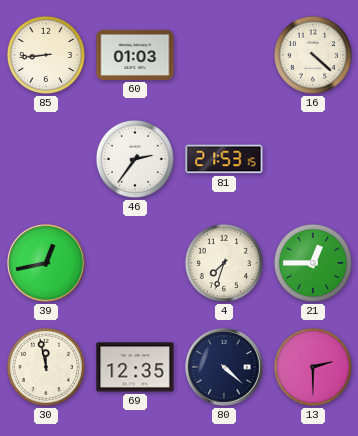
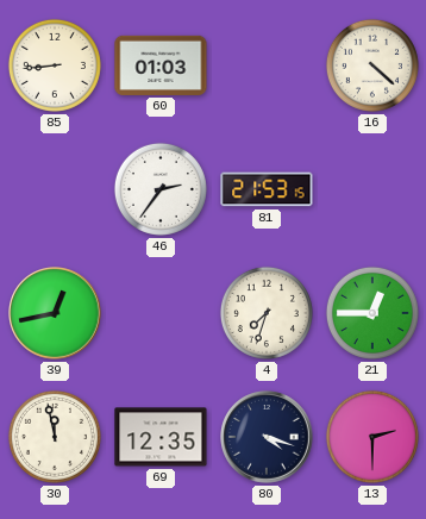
80: 4:22 -> 4:18
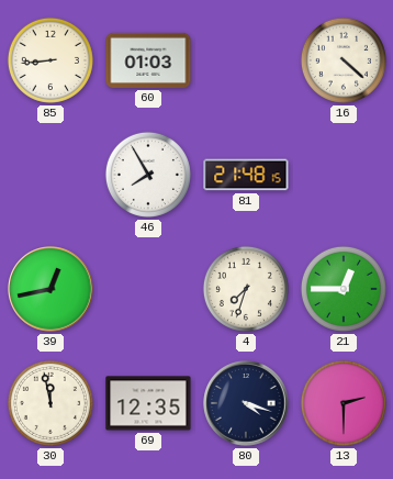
46: 2:36 -> 7:55
81: 21:53 -> 21:48
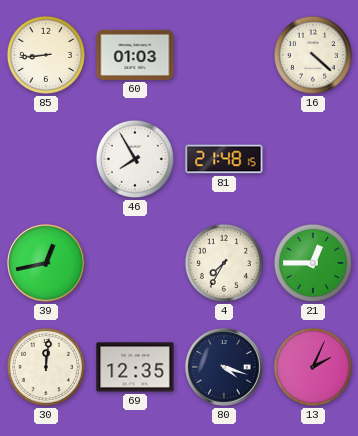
4: 7:33 -> 7:35
30: 11:58 -> 12:01
13: 2:30 -> 2:04
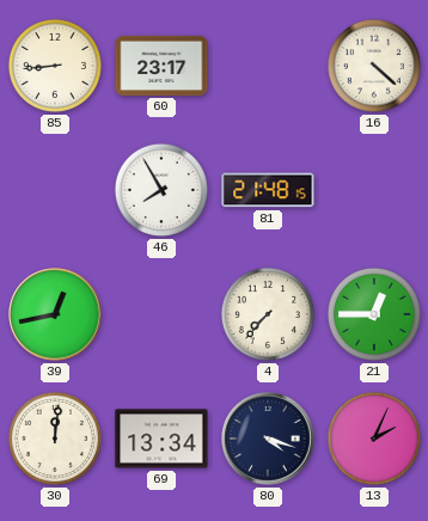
60: 01:03 -> 23:17
4: 7:35 -> 7:37
69: 12:35 -> 13:34
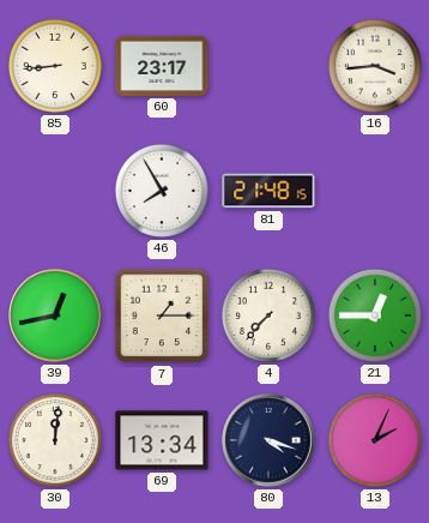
16: 4:22 -> 3:44
7: none -> 1:15
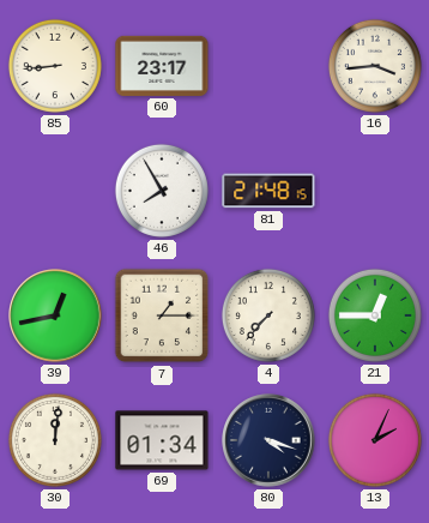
69: 13:34 -> 01:34
